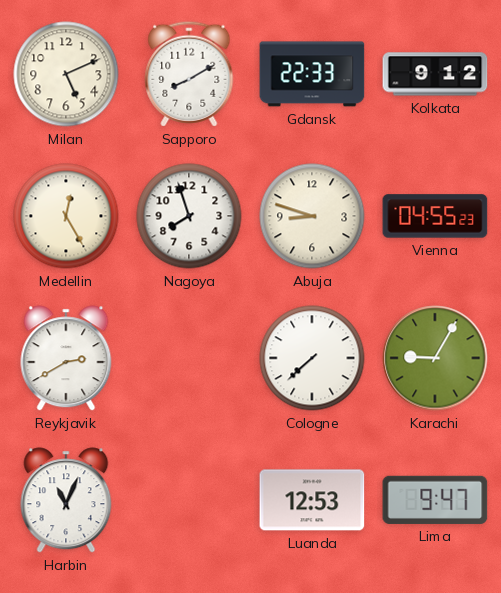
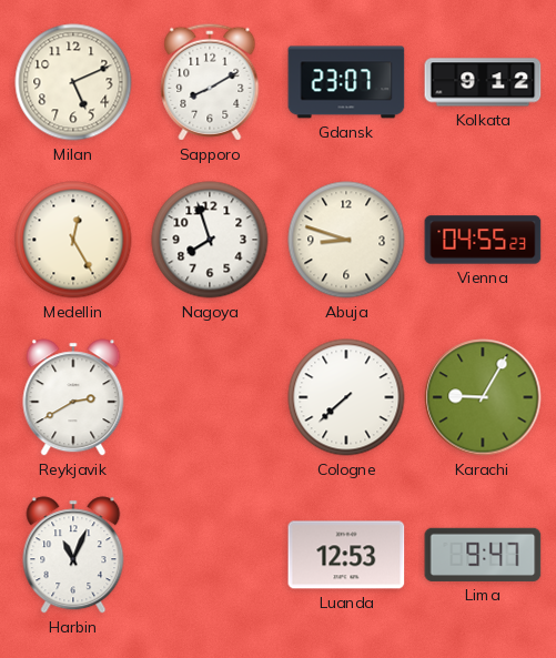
Gdansk: 22:33 -> 23:07
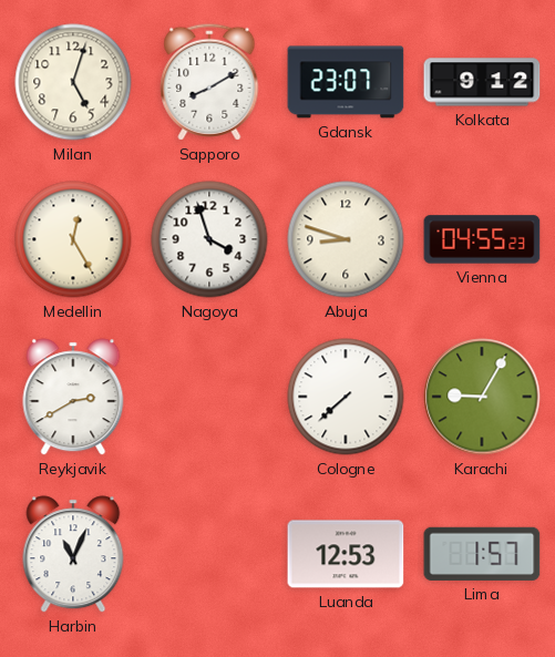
Milan: 5:11 -> 5:03
Nagoya: 7:57 -> 3:57
Lima: 9:47 -> 1:57
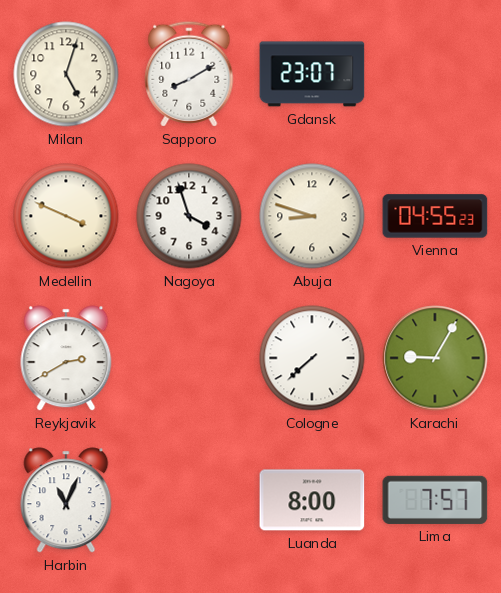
Kolkata: 9:12 -> none
Medellin: 12:25 -> 3:49
Luanda: 12:53 -> 8:00
Lima: 1:57 -> 7:57
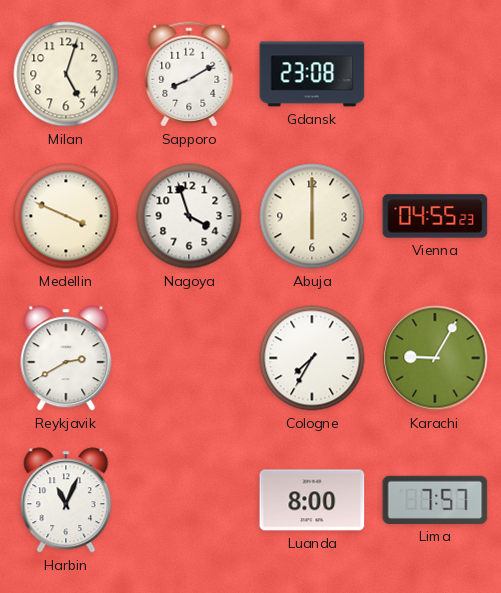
Gdansk: 23:07 -> 23:08
Abuja: 8:48 -> 6:00
Cologne: 7:38 -> 7:35
